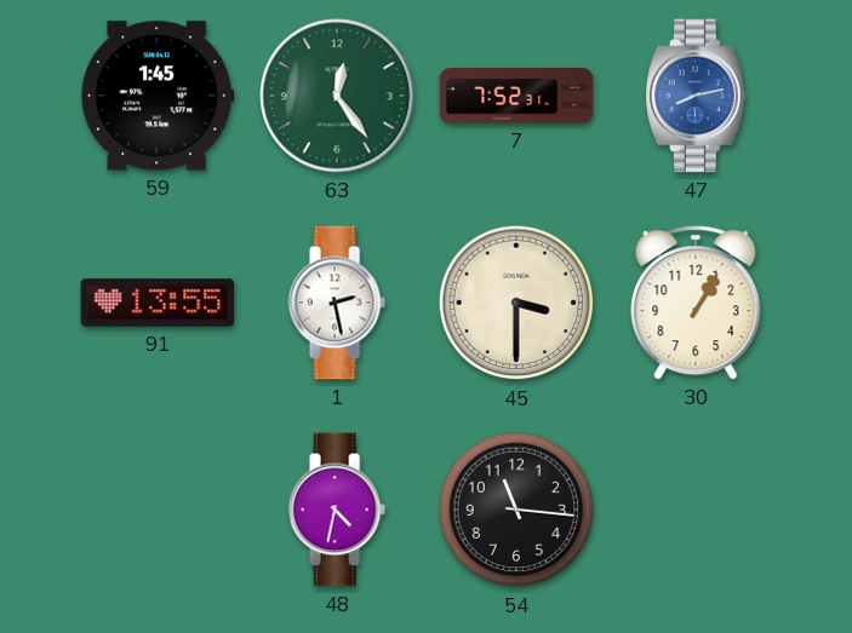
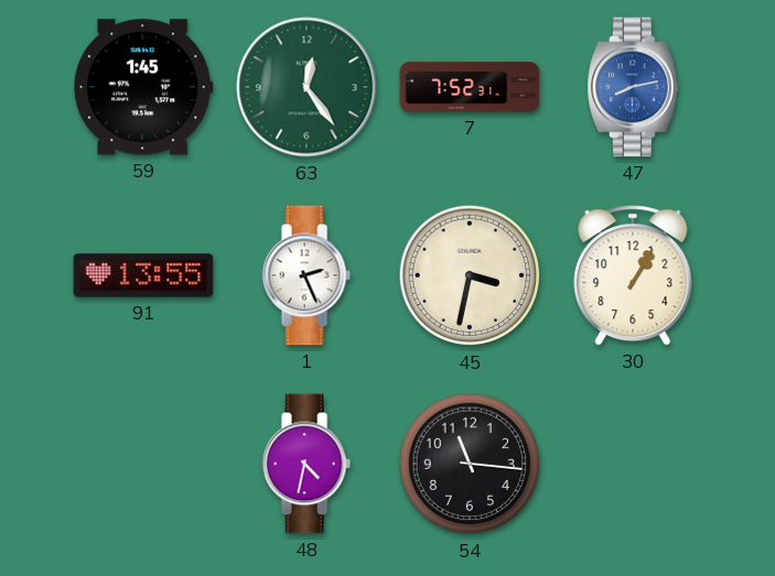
1: 2:28 -> 2:26
45: 3:30 -> 3:32
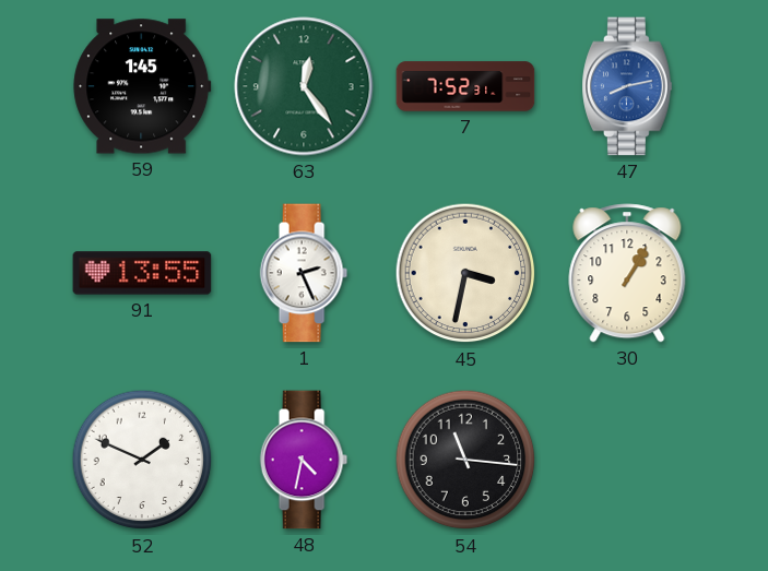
52: none -> 1:49
